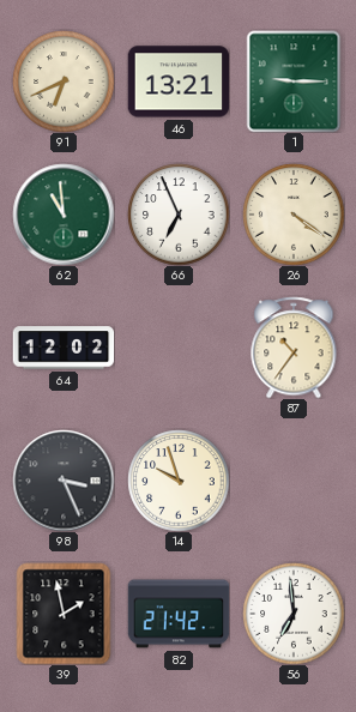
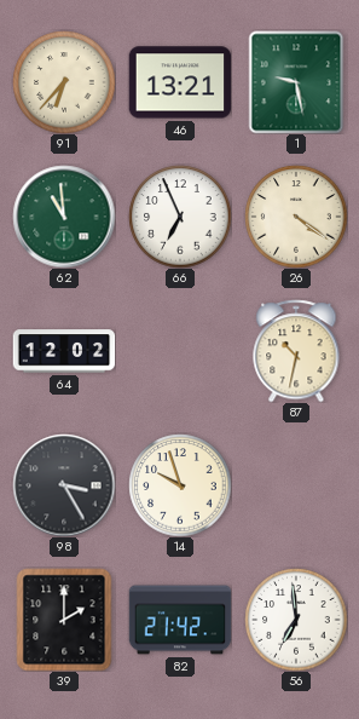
91: 6:41 -> 6:37
1: 9:15 -> 9:28
87: 10:36 -> 10:32
98: 3:26 -> 3:25
39: 1:58 -> 2:00
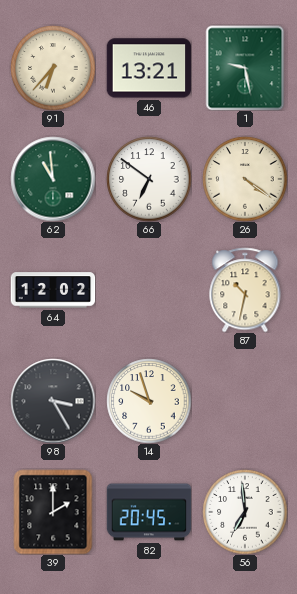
66: 6:56 -> 6:51
82: 21:42 -> 20:45
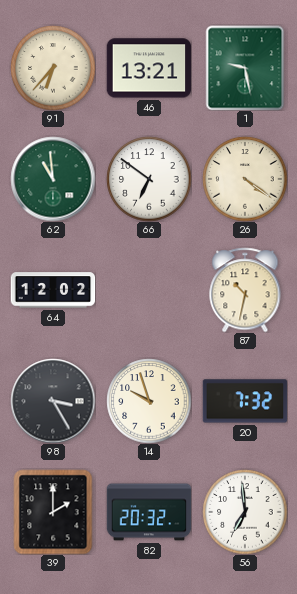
20: none -> 7:32
82: 20:45 -> 20:32
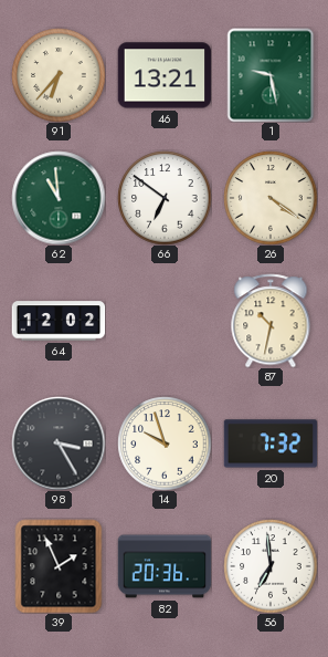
39: 2:00 -> 1:56
82: 20:32 -> 20:36
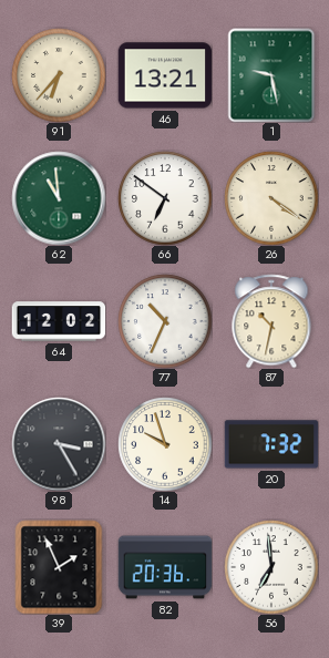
77: none -> 10:34
